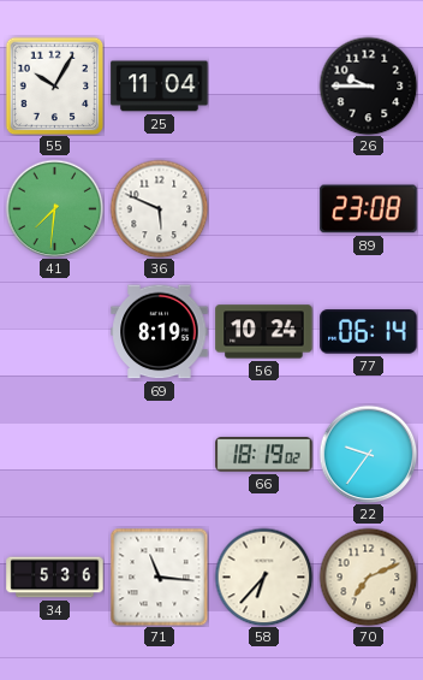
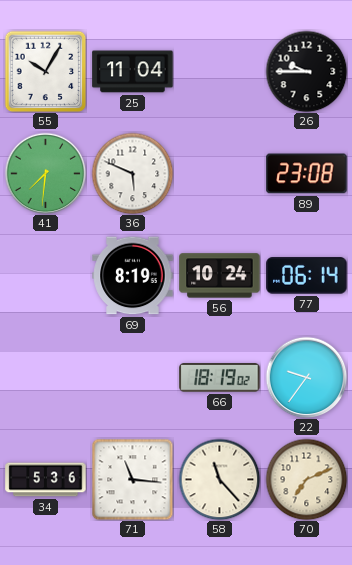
58: 6:37 -> 11:23
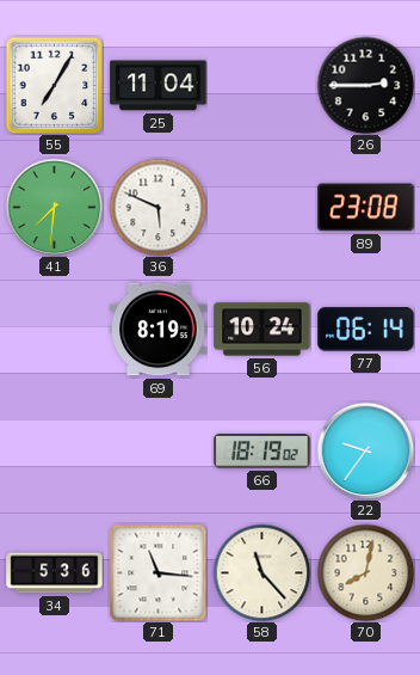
55: 10:05 -> 7:05
26: 9:45 -> 2:45
70: 7:11 -> 8:02
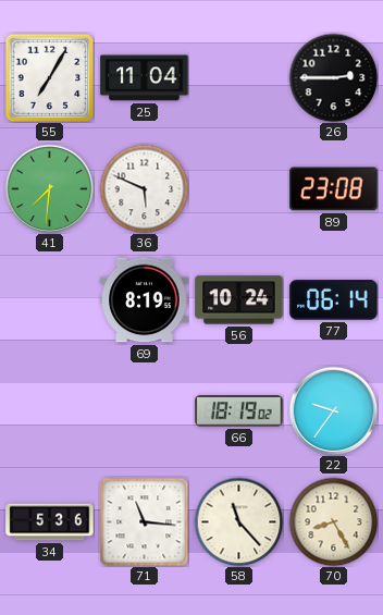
70: 8:02 -> 8:25
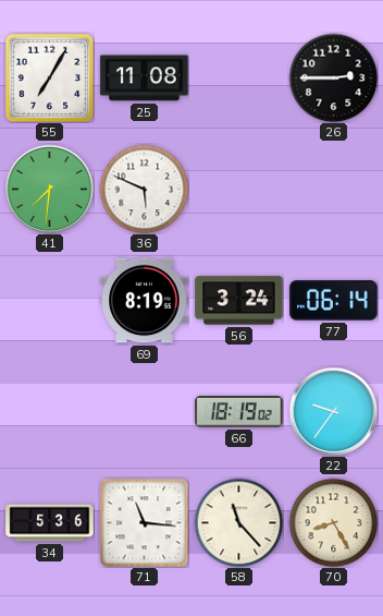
25: 11:04 -> 11:08
89: 23:08 -> none
56: 10:24 -> 3:24
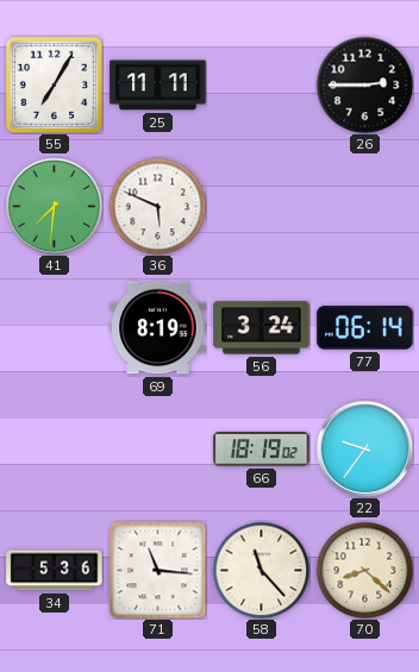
25: 11:08 -> 11:11
70: 8:25 -> 8:22
